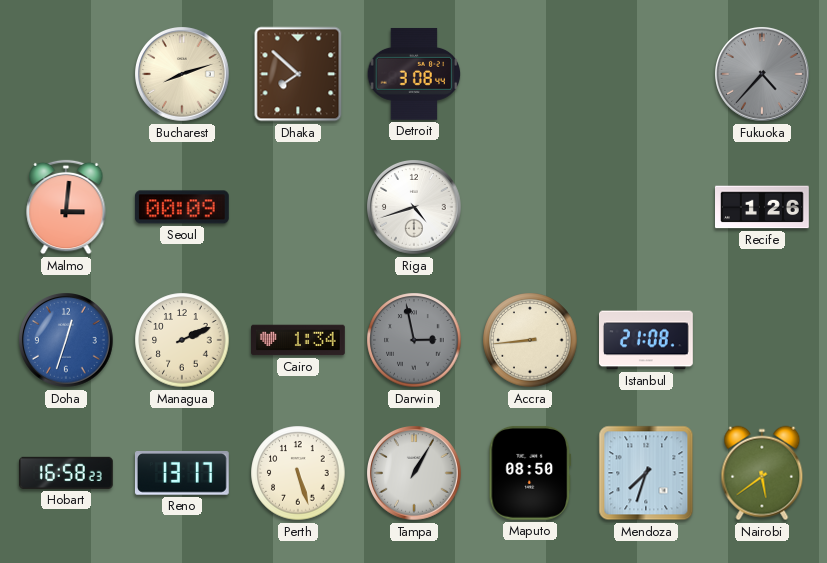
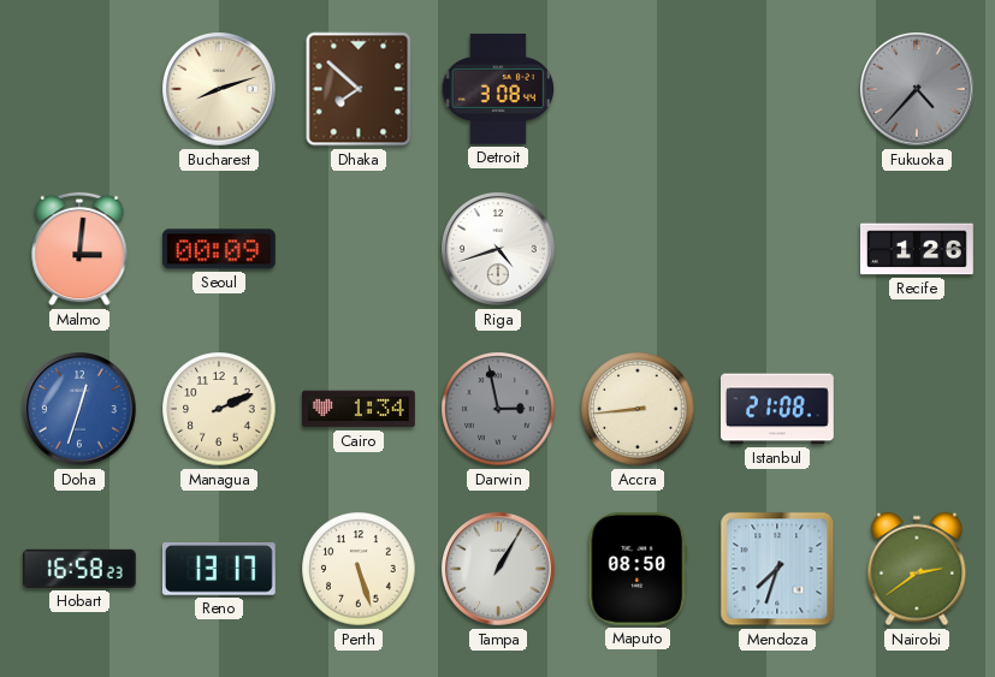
Nairobi: 5:39 -> 2:39
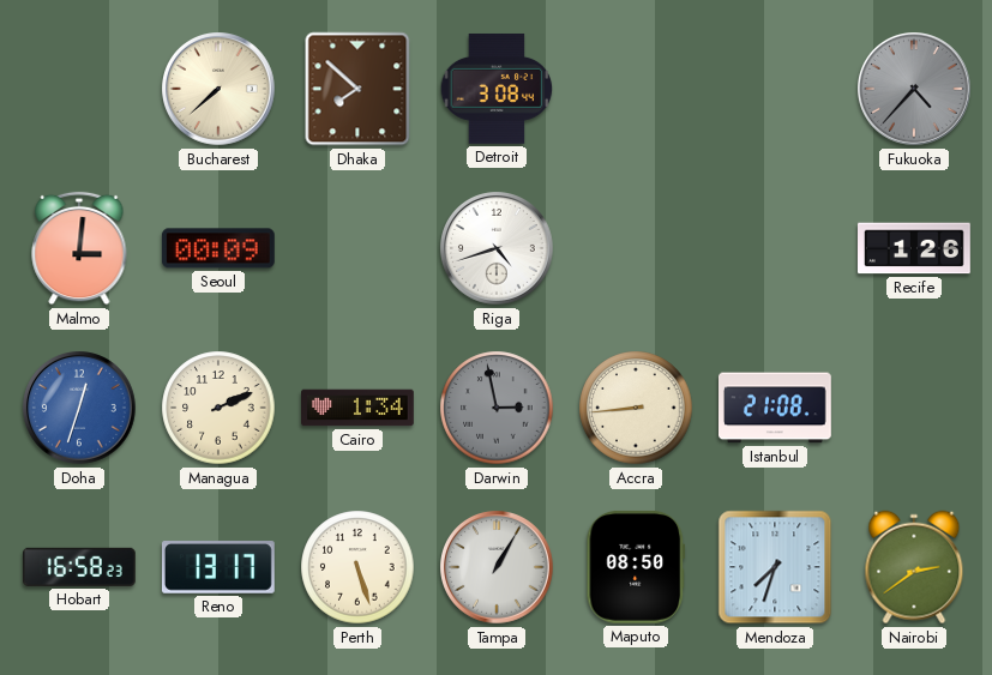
Bucharest: 8:12 -> 7:38
